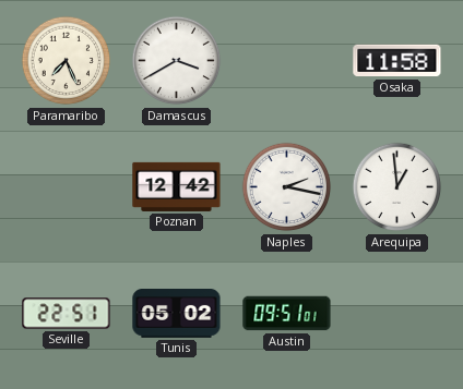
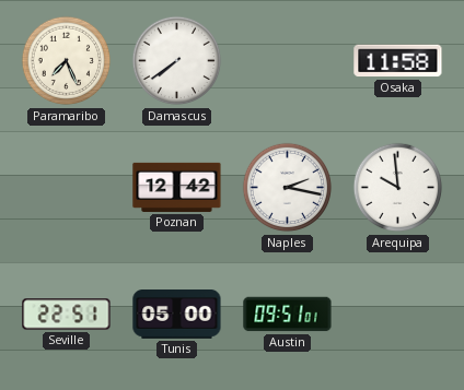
Damascus: 3:40 -> 7:39
Arequipa: 12:59 -> 9:59
Tunis: 05:02 -> 05:00
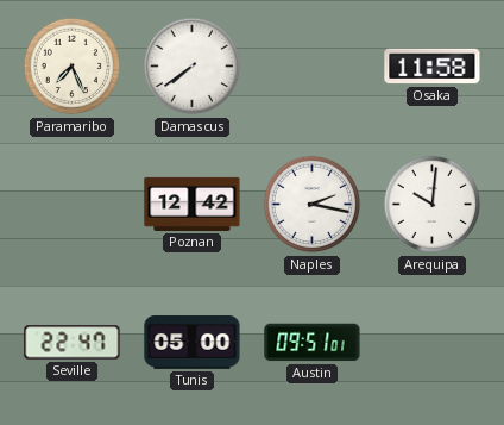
Arequipa: 9:59 -> 10:01
Seville: 22:51 -> 22:47
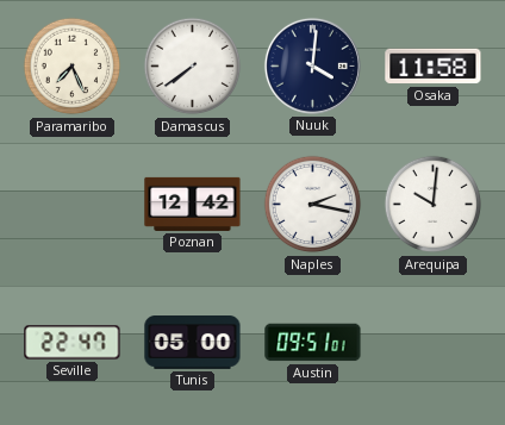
Nuuk: none -> 4:01
